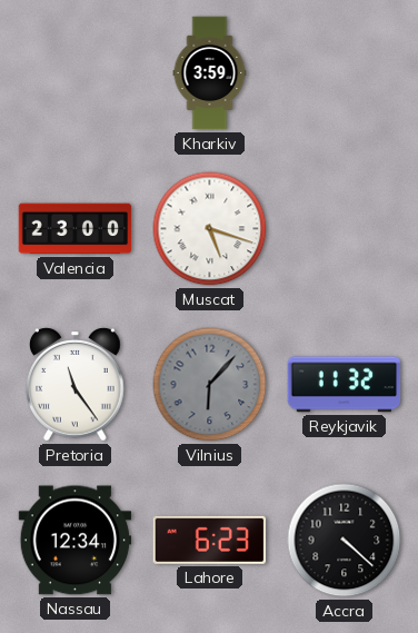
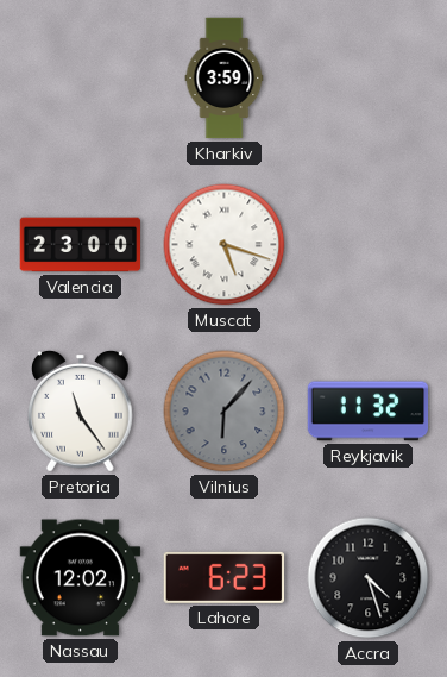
Nassau: 12:34 -> 12:02
Accra: 4:22 -> 4:27
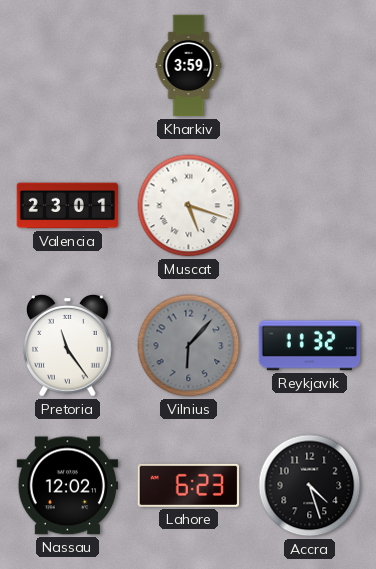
Valencia: 23:00 -> 23:01
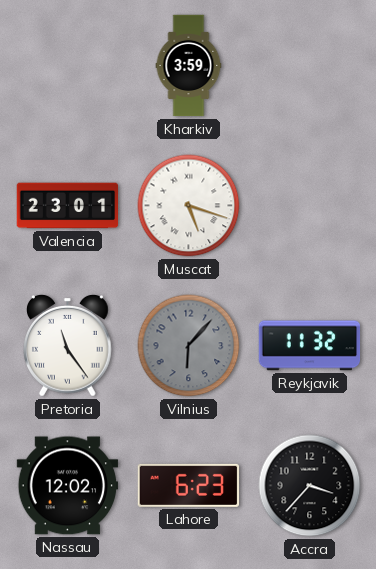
Accra: 4:27 -> 3:37
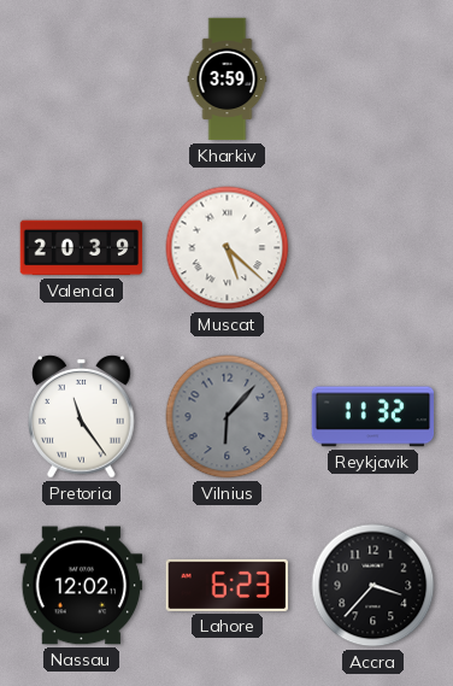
Valencia: 23:01 -> 20:39
Muscat: 5:18 -> 5:22
